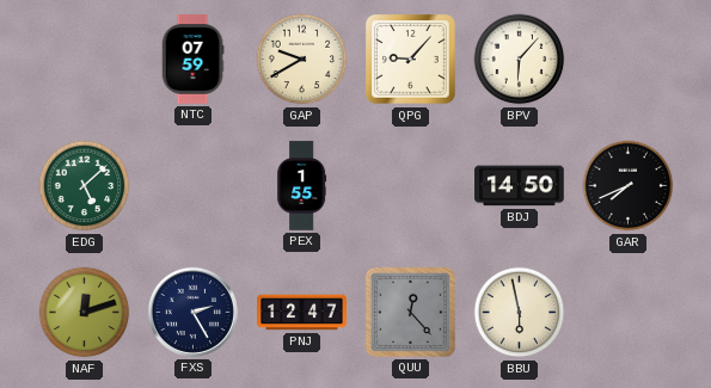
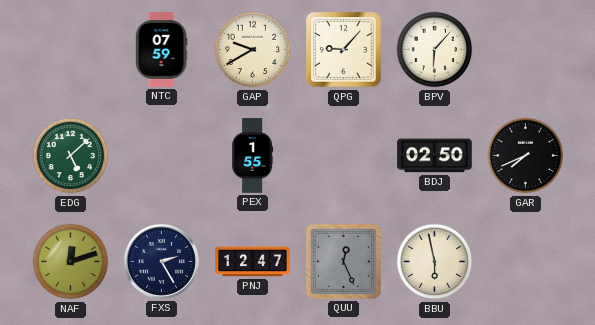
BDJ: 14:50 -> 02:50
QUU: 12:23 -> 12:26
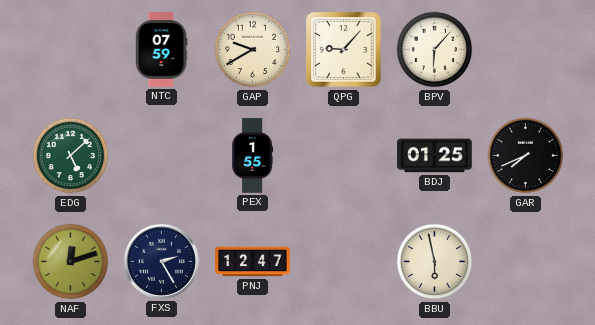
BDJ: 02:50 -> 01:25
QUU: 12:26 -> none
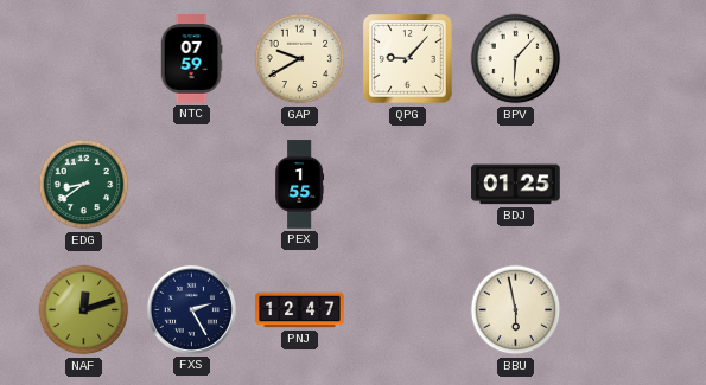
EDG: 5:08 -> 8:39
GAR: 7:41 -> none
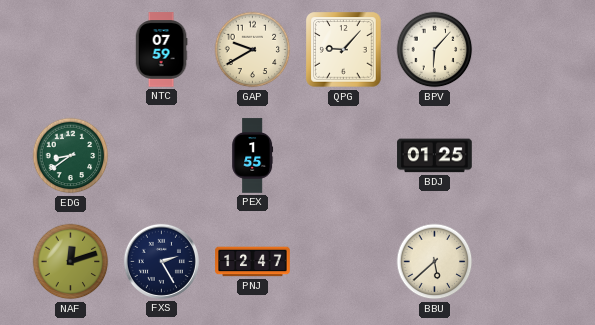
BBU: 5:58 -> 5:38
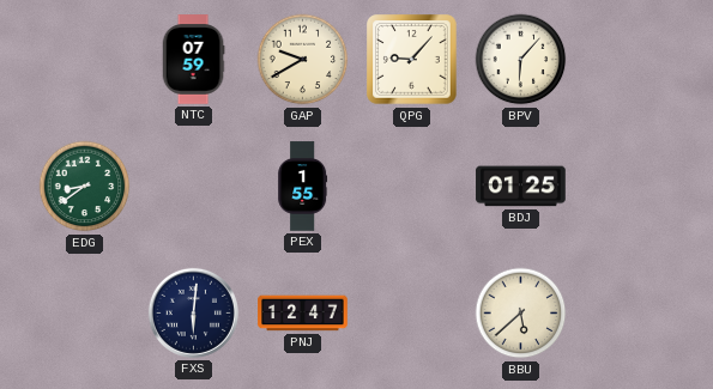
NAF: 12:12 -> none
FXS: 2:25 -> 6:01
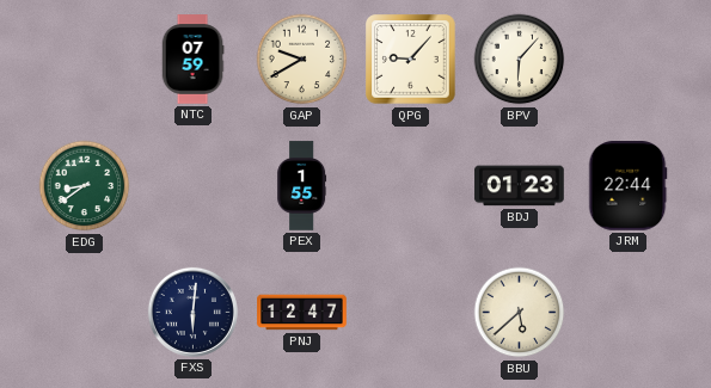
BDJ: 01:25 -> 01:23
JRM: none -> 22:44
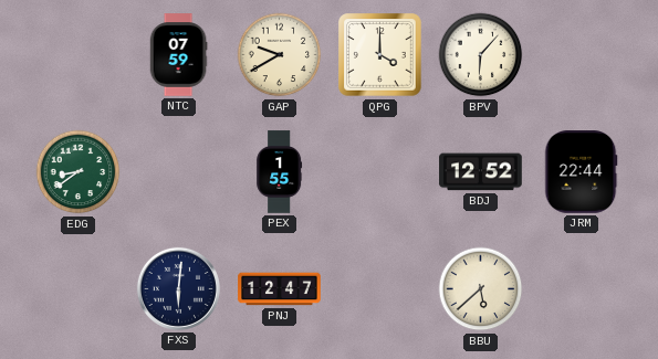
QPG: 9:07 -> 4:00
BDJ: 01:23 -> 12:52
